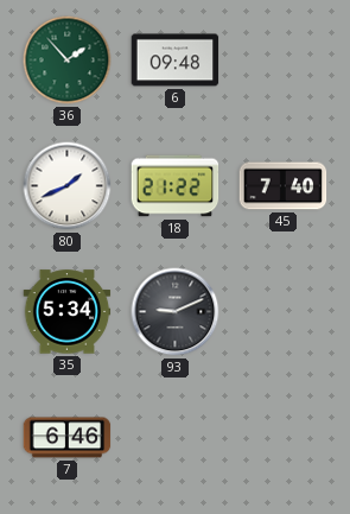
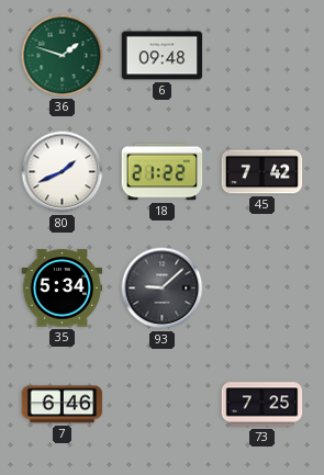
36: 1:53 -> 1:48
45: 7:40 -> 7:42
93: 9:11 -> 9:08
73: none -> 7:25
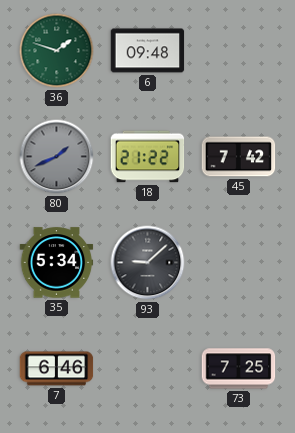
80 dial: white -> grey
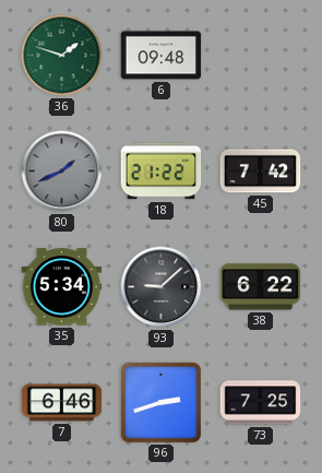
38: none -> 6:22
96: none -> 2:42
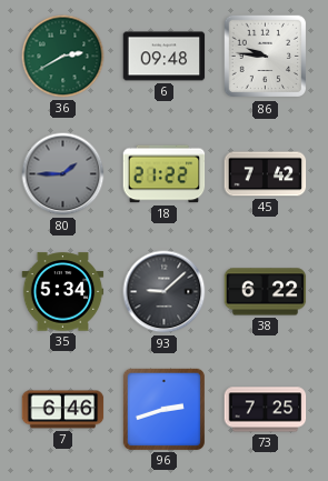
36: 1:48 -> 2:40
86: none -> 9:46
80: 1:41 -> 1:45
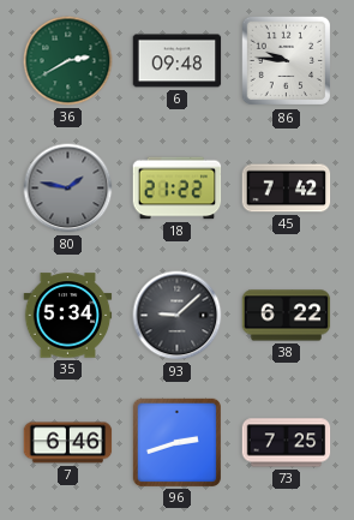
80: 1:45 -> 1:47
